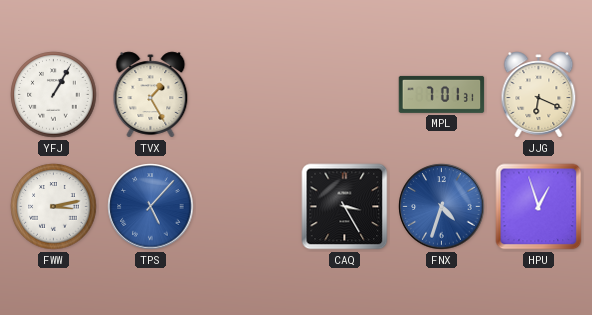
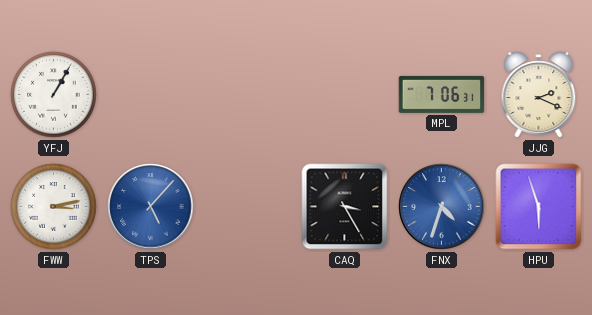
TVX: 1:25 -> none
MPL: 7:01 -> 7:06
JJG: 6:19 -> 2:19
HPU: 12:57 -> 5:57
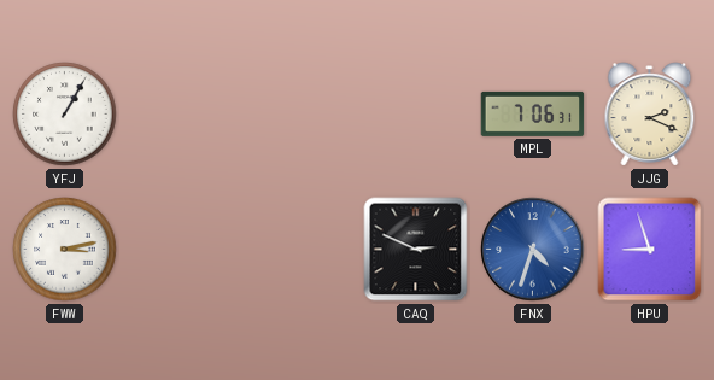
TPS: 5:07 -> none
CAQ: 3:25 -> 2:49
HPU: 5:57 -> 8:57
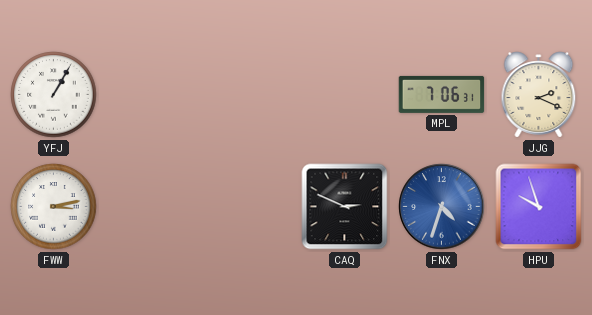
HPU: 8:57 -> 9:57
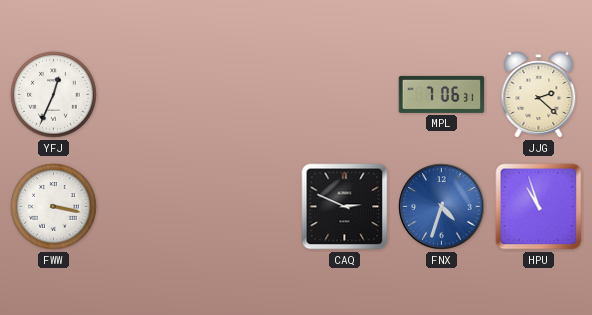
YFJ: 1:05 -> 12:34
JJG: 2:19 -> 2:22
FWW: 3:13 -> 3:17
HPU: 9:57 -> 10:57
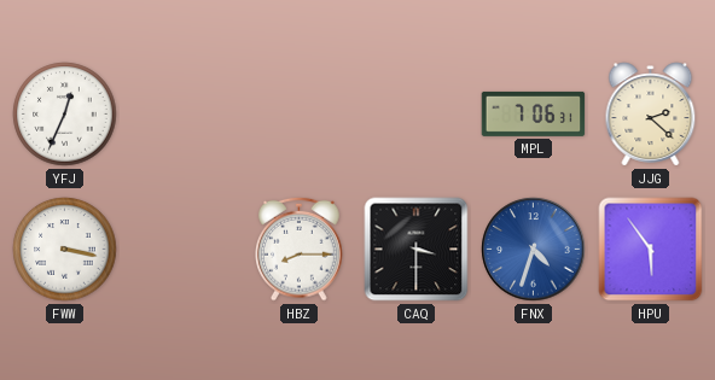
HBZ: none -> 8:15
CAQ: 2:49 -> 3:30
HPU: 10:57 -> 5:54
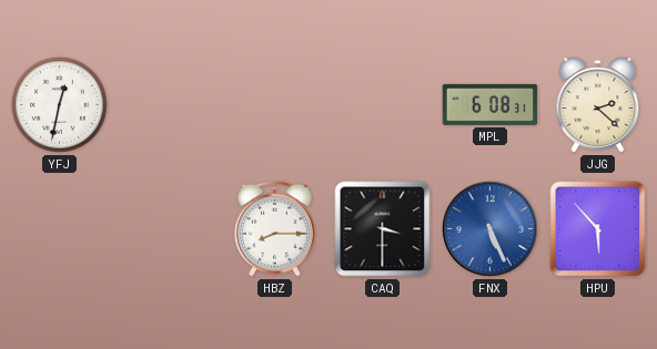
YFJ: 12:34 -> 12:32
MPL: 7:06 -> 6:08
FWW: 3:17 -> none
FNX: 4:33 -> 5:26
HPU: 5:54 -> 5:53
